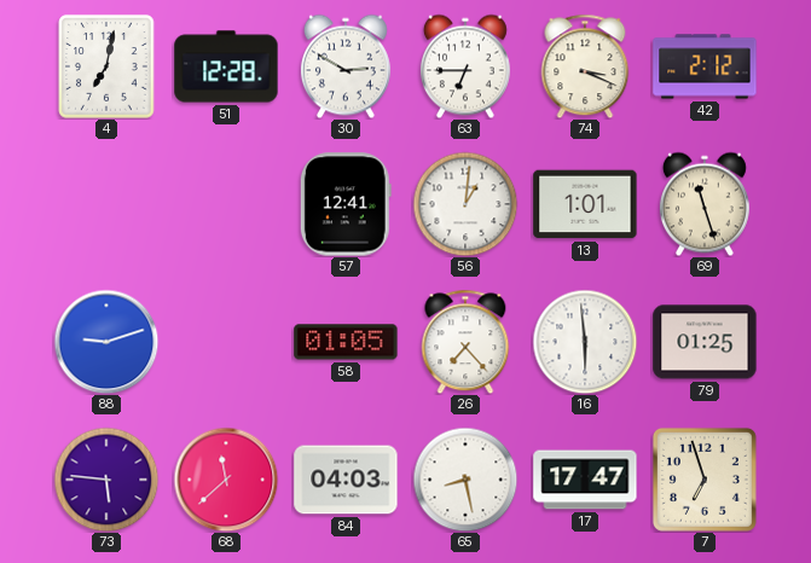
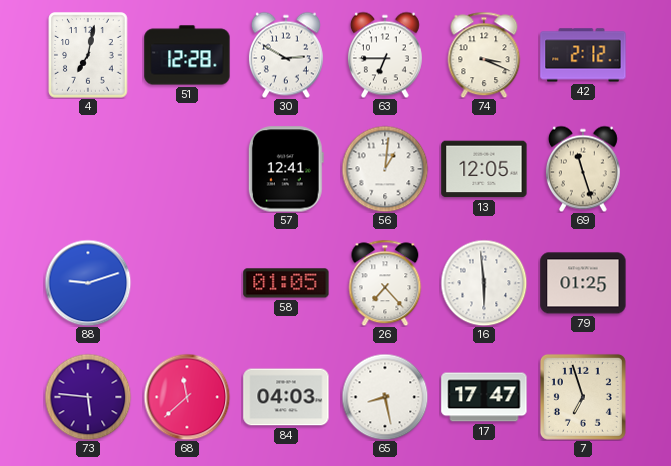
13: 1:01 -> 12:05
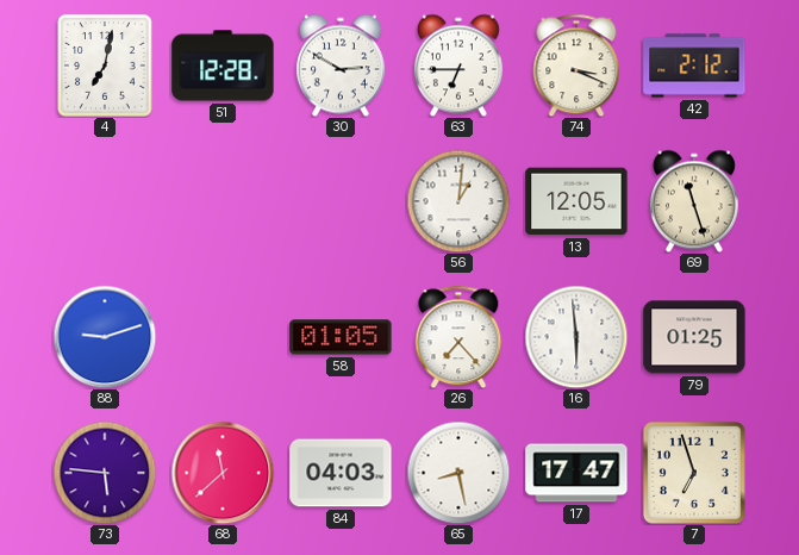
57: 12:41 -> none
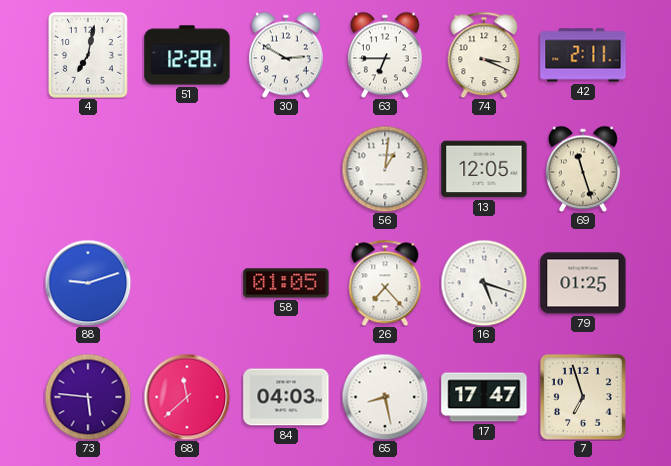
42: 2:12 -> 2:11
16: 5:59 -> 5:18
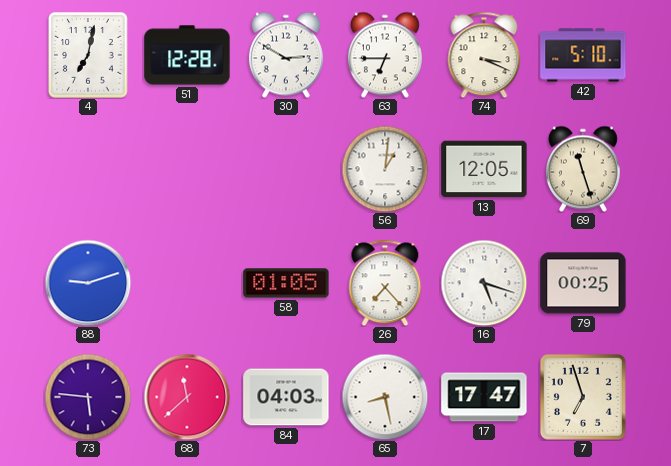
42: 2:11 -> 5:10
79: 01:25 -> 00:25
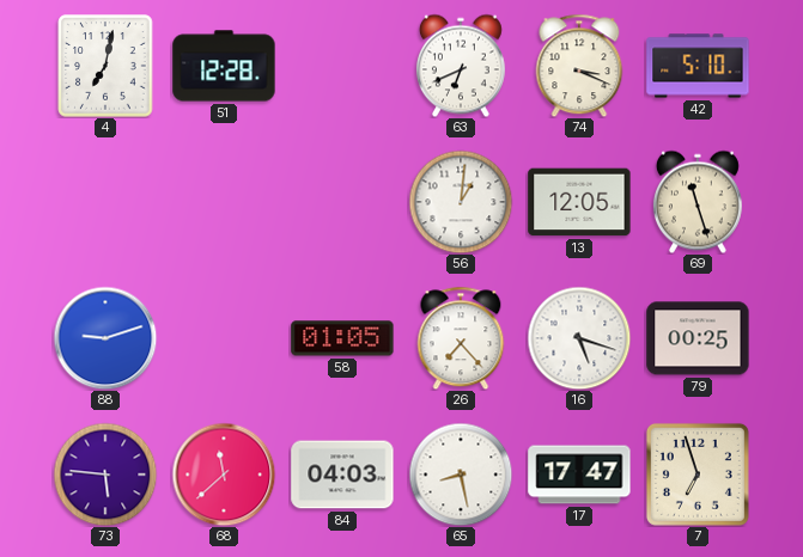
30: 2:50 -> none
63: 6:45 -> 6:41
